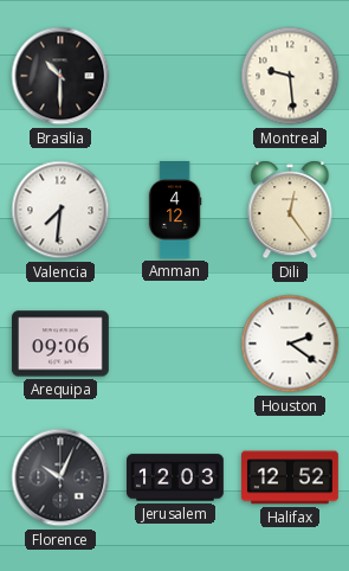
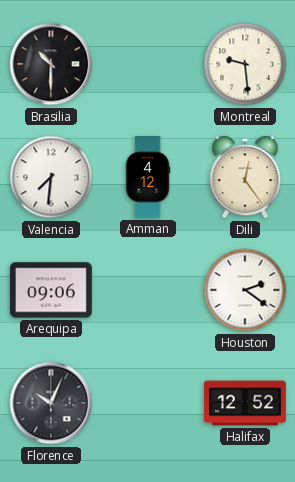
Jerusalem: 12:03 -> none
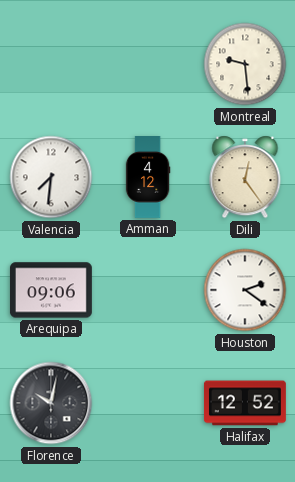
Brasilia: 10:30 -> none
Florence: 10:04 -> 10:02
